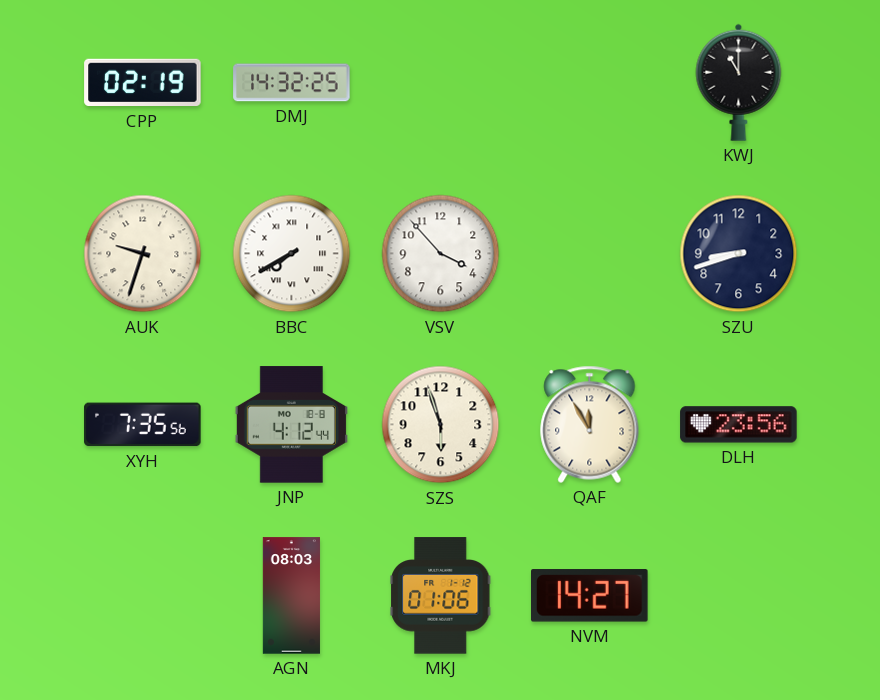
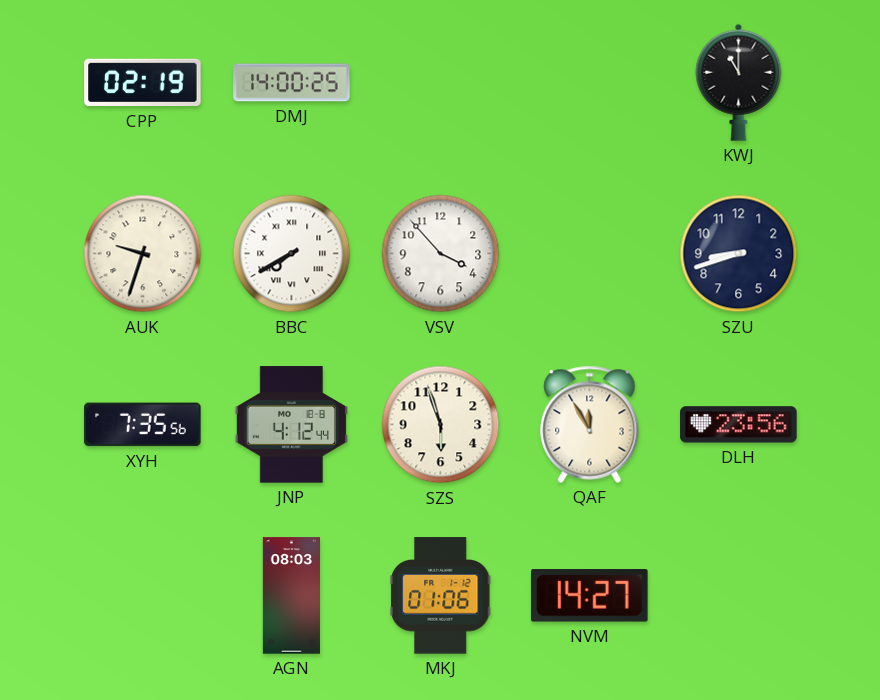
DMJ: 14:32 -> 14:00
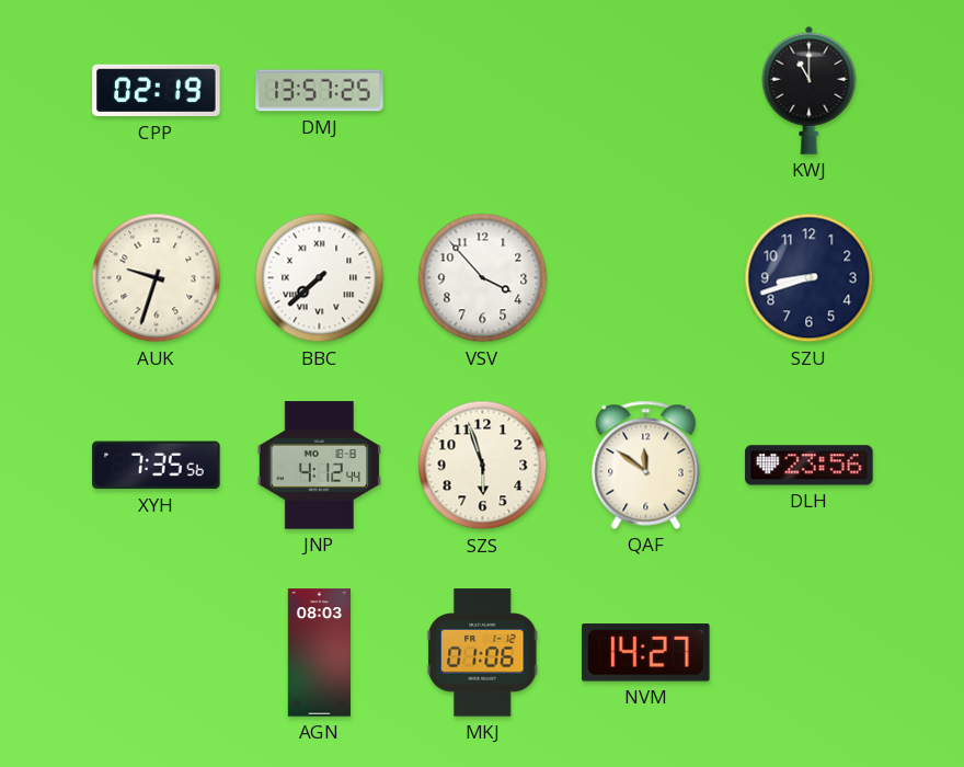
DMJ: 14:00 -> 13:57
BBC: 7:40 -> 7:38
QAF: 11:55 -> 11:51
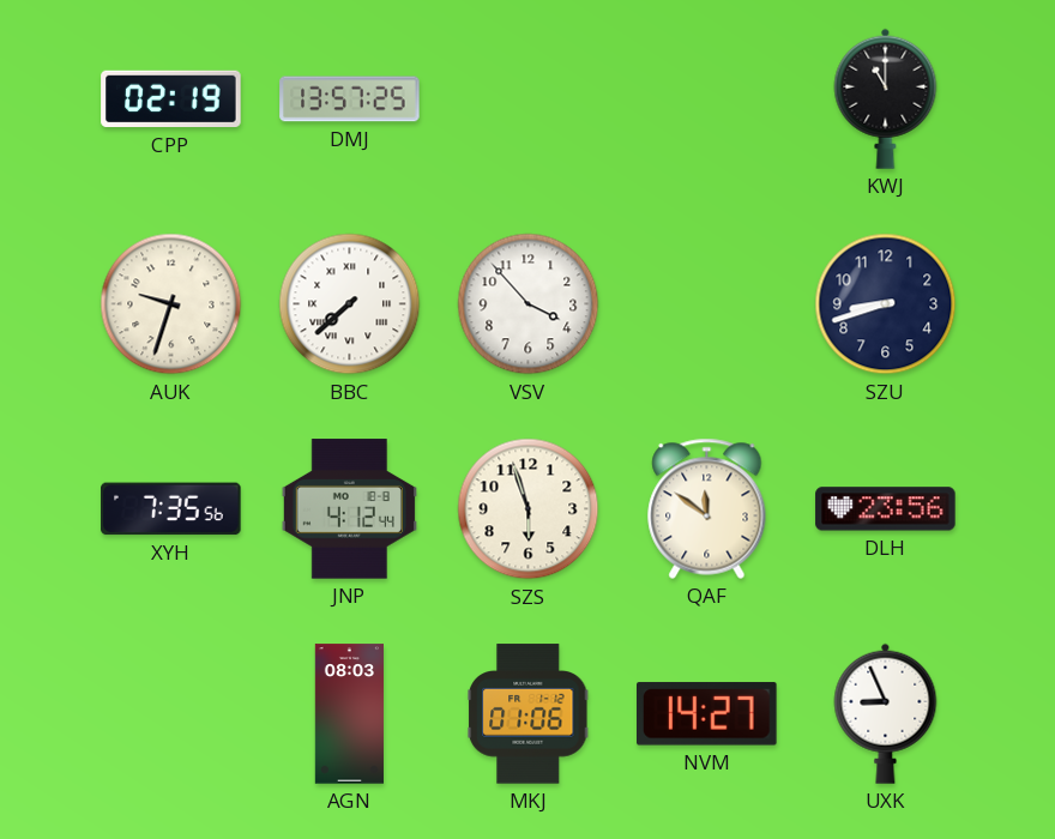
UXK: none -> 8:56
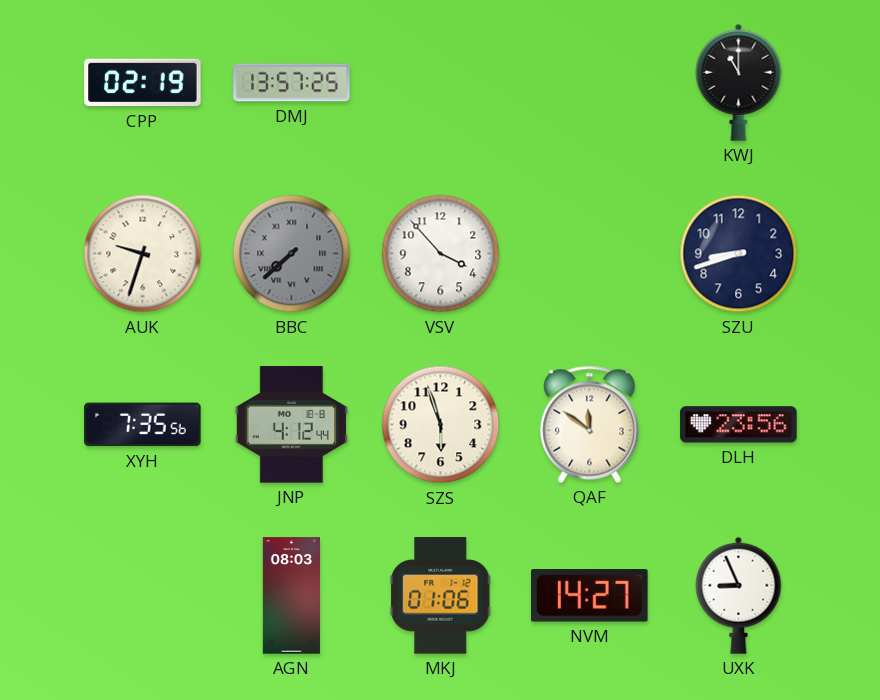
BBC dial: white -> grey
